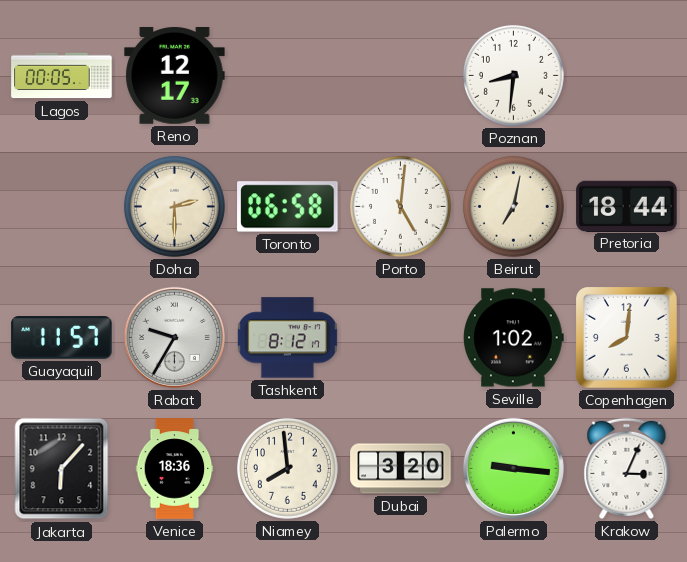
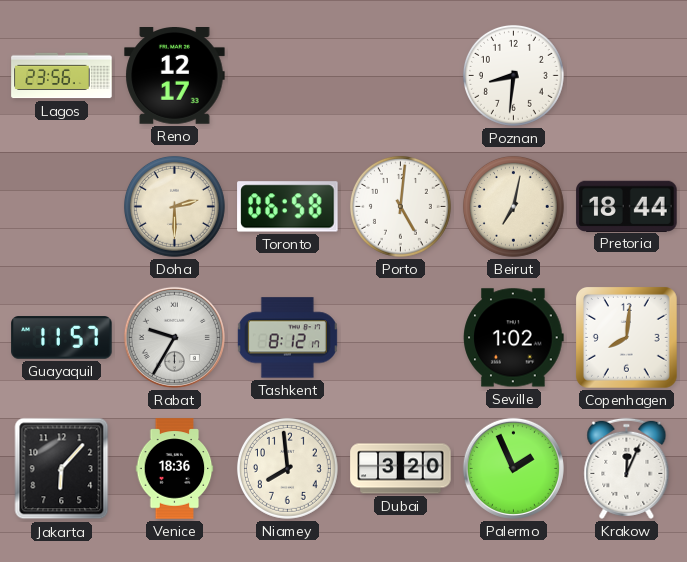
Lagos: 00:05 -> 23:56
Palermo: 9:16 -> 1:56
Krakow: 3:04 -> 12:04
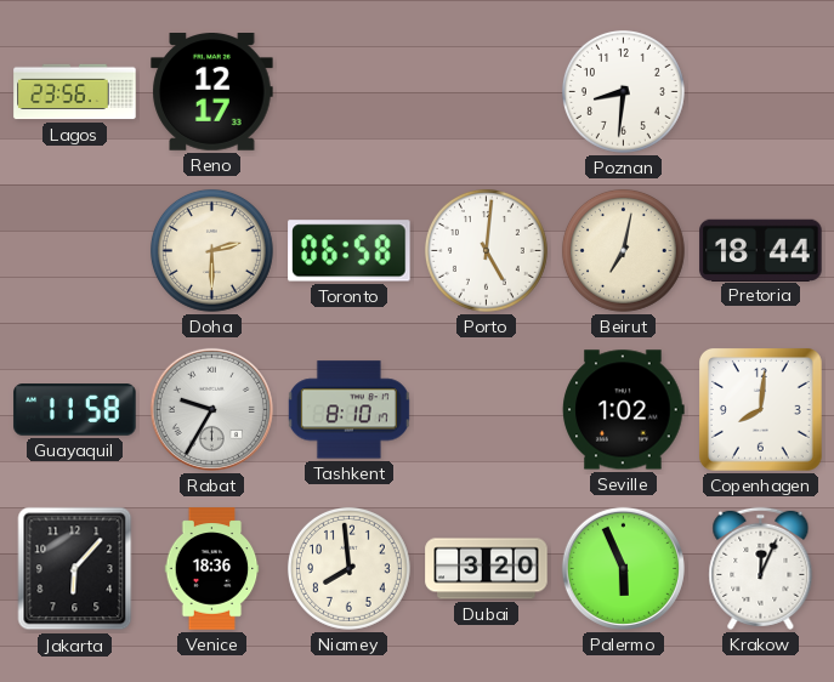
Guayaquil: 11:57 -> 11:58
Tashkent: 8:12 -> 8:10
Palermo: 1:56 -> 5:56
